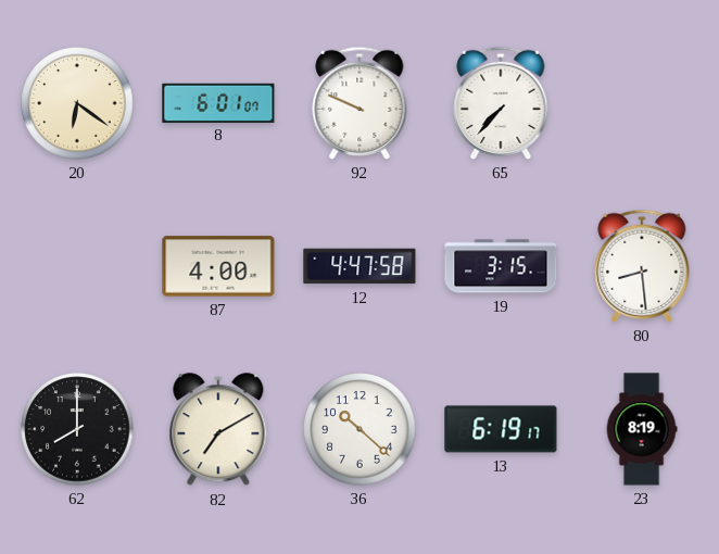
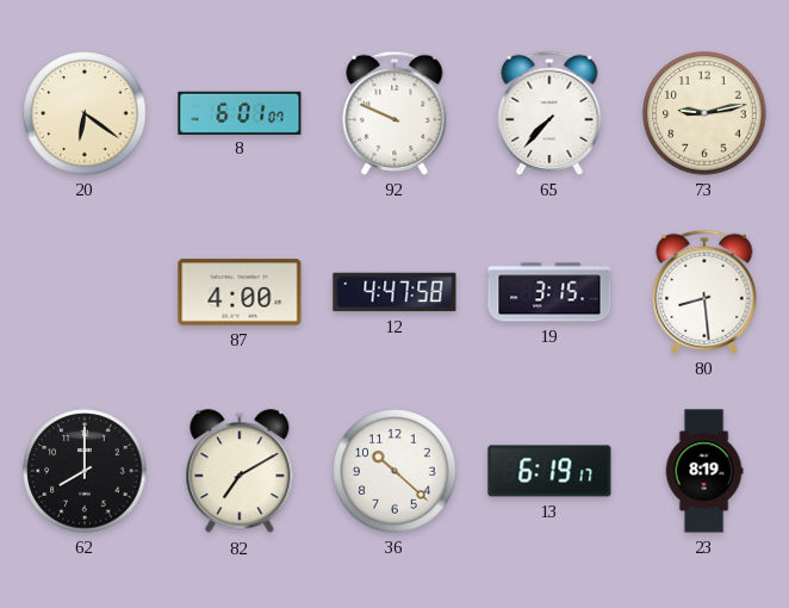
73: none -> 9:13
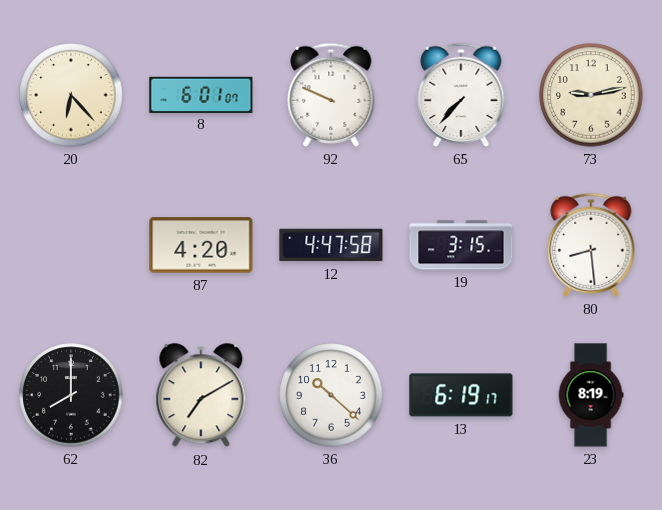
20: 6:21 -> 6:23
87: 4:00 -> 4:20
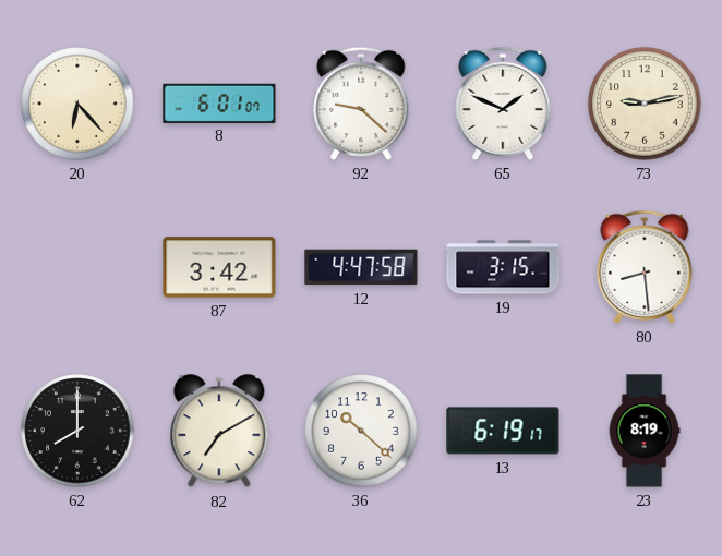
92: 9:49 -> 9:22
65: 7:37 -> 1:49
87: 4:20 -> 3:42
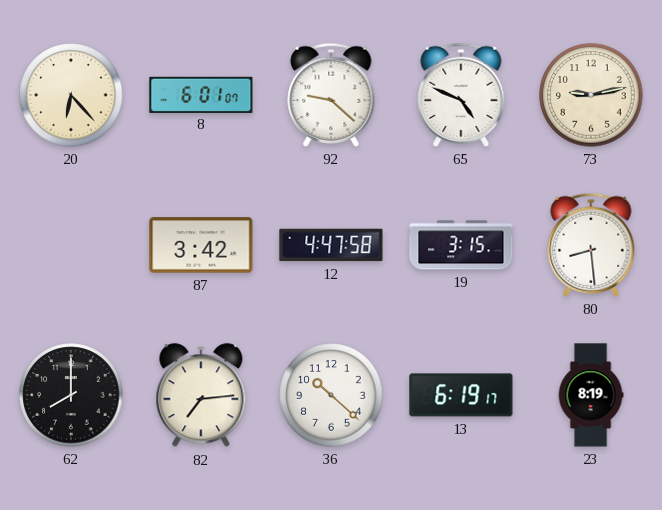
65: 1:49 -> 4:49
82: 7:10 -> 7:14
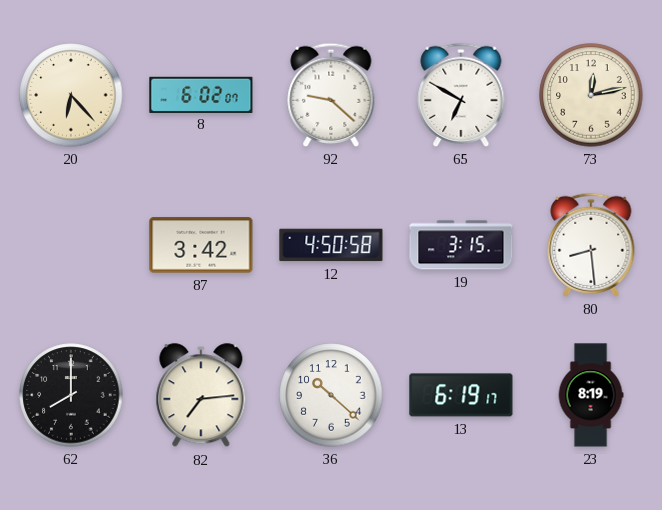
8: 6:01 -> 6:02
65: 4:49 -> 6:50
73: 9:13 -> 12:13
12: 4:47 -> 4:50
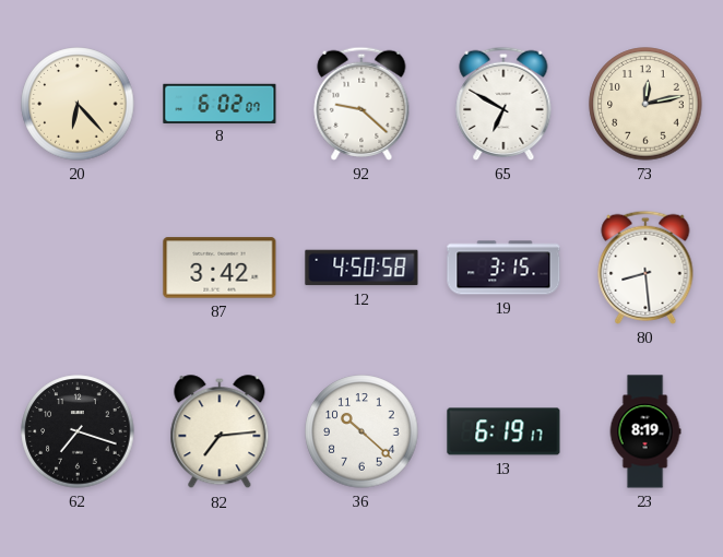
62: 8:00 -> 7:18
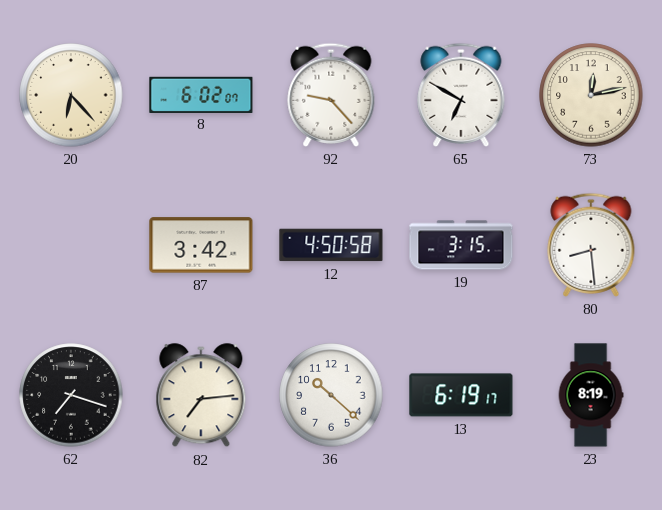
92: 9:22 -> 9:23
